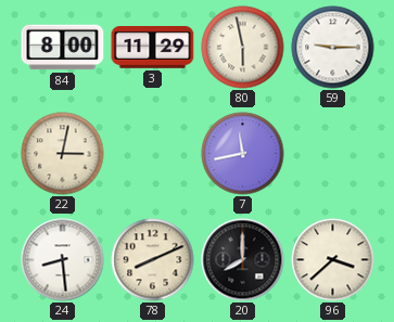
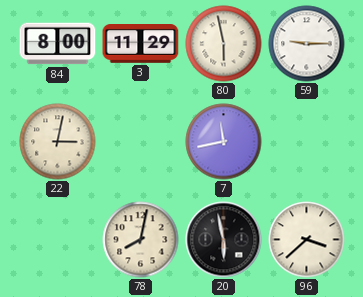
24: 8:29 -> none
78: 8:11 -> 8:02
20: 8:00 -> 5:58
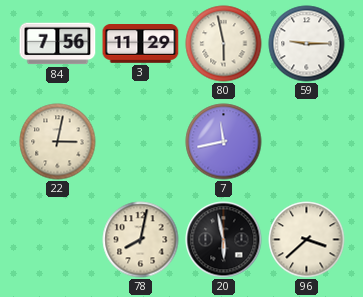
84: 8:00 -> 7:56
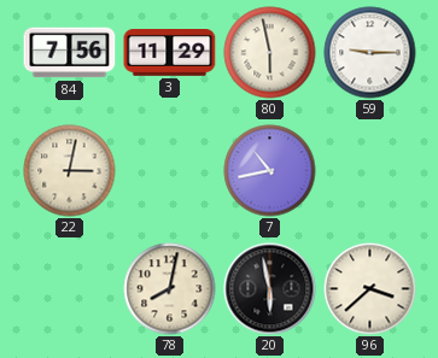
7: 11:43 -> 10:43
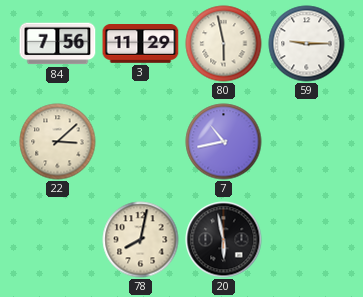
22: 3:02 -> 3:08
96: 3:38 -> none
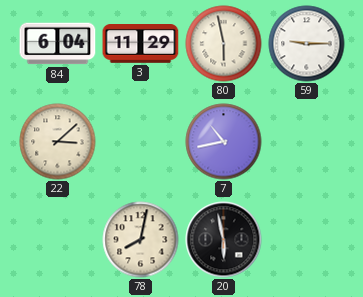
84: 7:56 -> 6:04
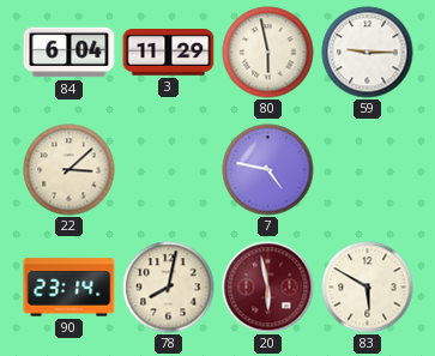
7: 10:43 -> 4:47
90: none -> 23:14
20 dial: black -> burgundy
83: none -> 5:50
